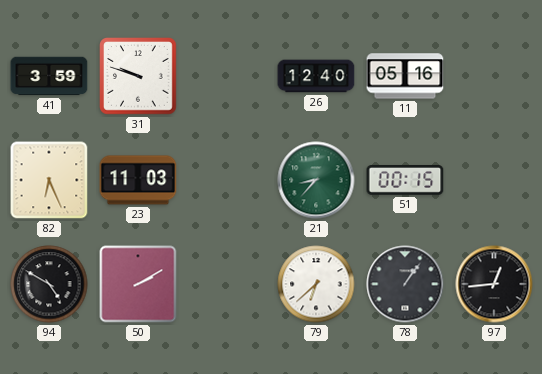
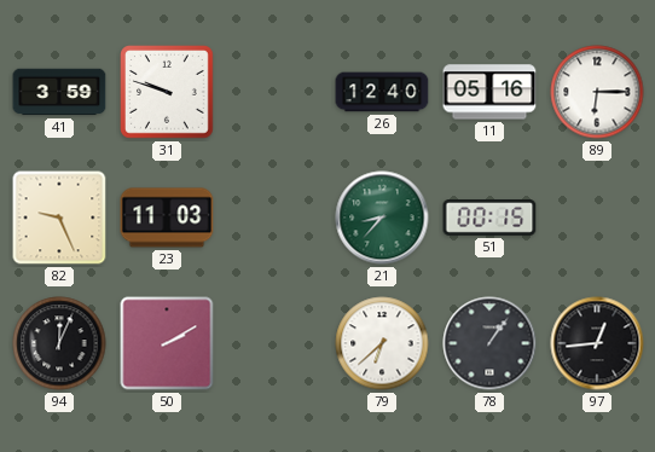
89: none -> 6:15
82: 6:26 -> 9:26
94: 4:50 -> 12:04
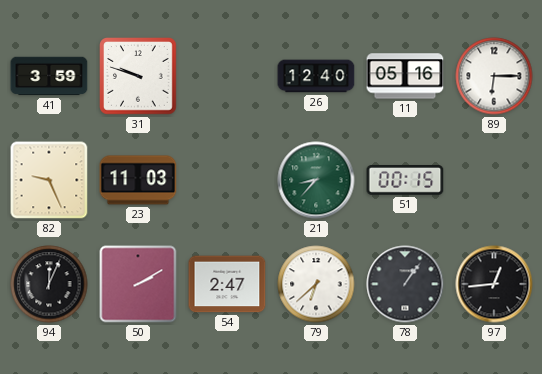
54: none -> 2:47
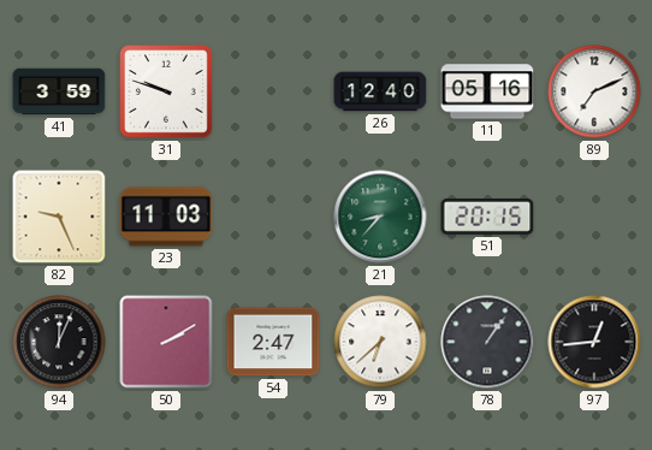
89: 6:15 -> 7:11
51: 00:15 -> 20:15
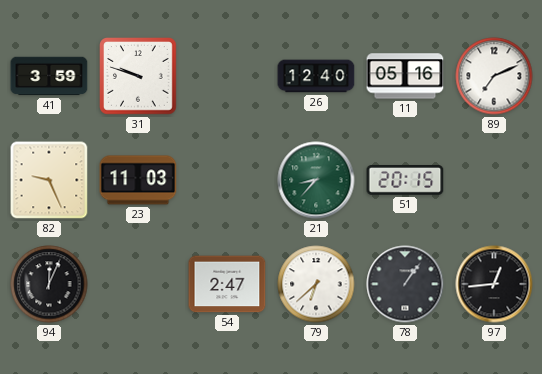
50: 2:10 -> none
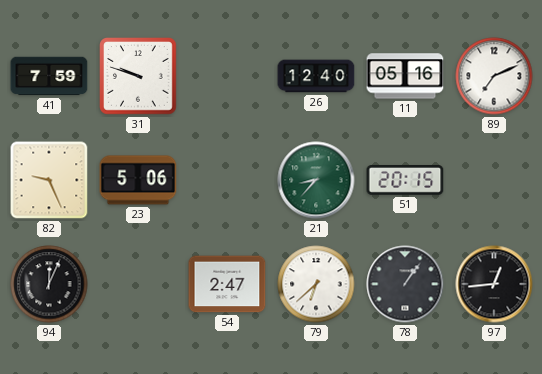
41: 3:59 -> 7:59
23: 11:03 -> 5:06
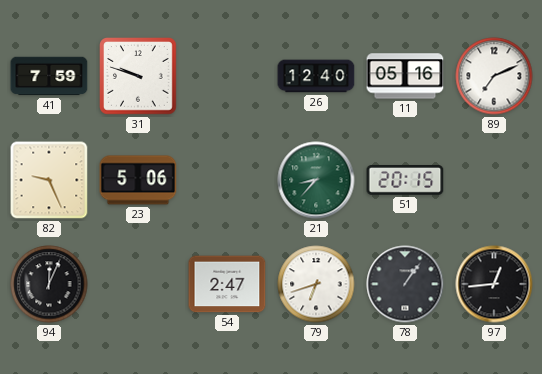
79: 6:38 -> 6:42
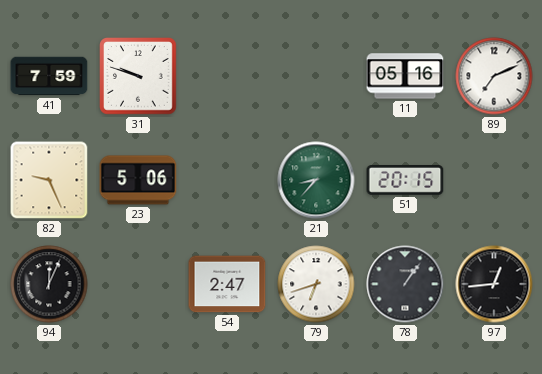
26: 12:40 -> none
